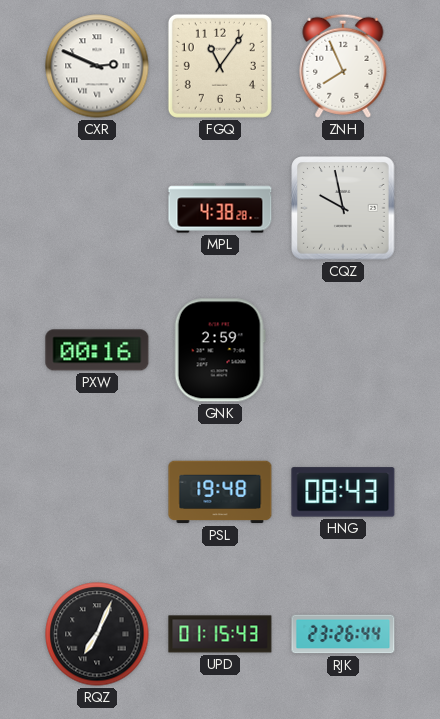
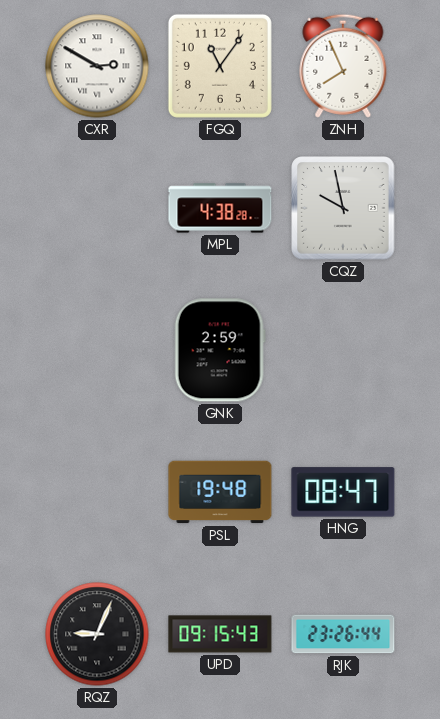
CXR: 2:49 -> 2:50
PXW: 00:16 -> none
HNG: 08:43 -> 08:47
RQZ: 7:04 -> 9:04
UPD: 01:15 -> 09:15
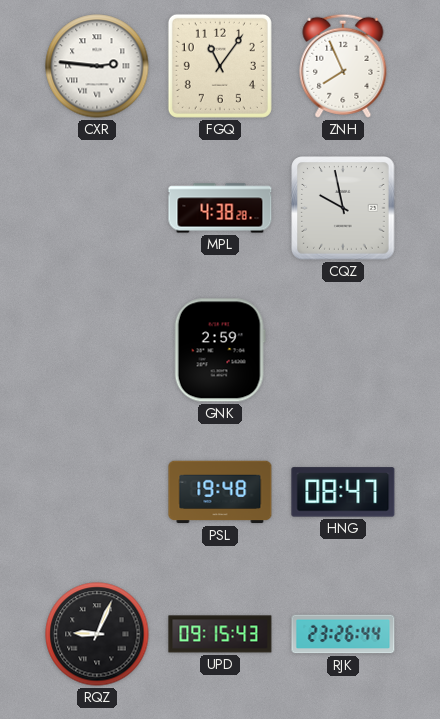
CXR: 2:50 -> 2:46
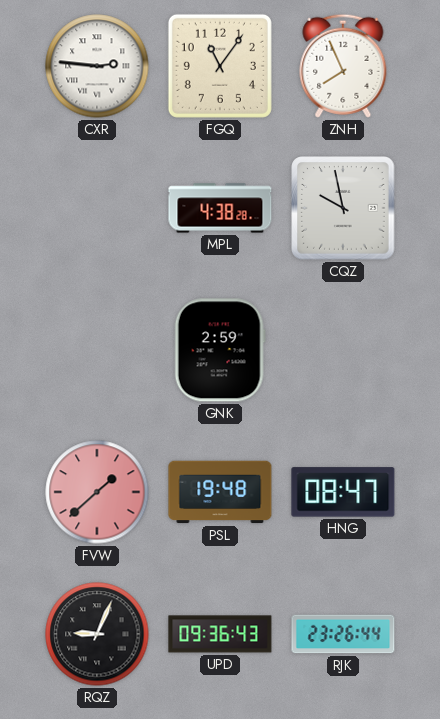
FVW: none -> 1:38
UPD: 09:15 -> 09:36
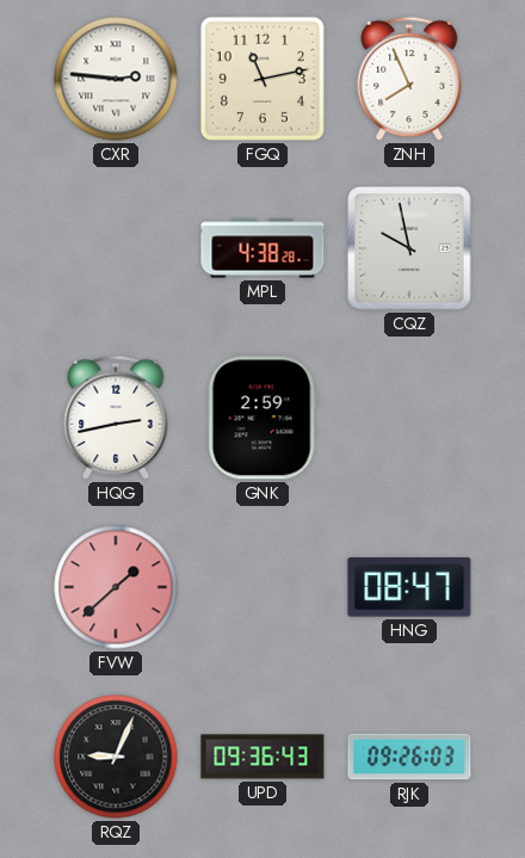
FGQ: 11:06 -> 11:13
HQG: none -> 2:43
PSL: 19:48 -> none
RJK: 23:26 -> 09:26
